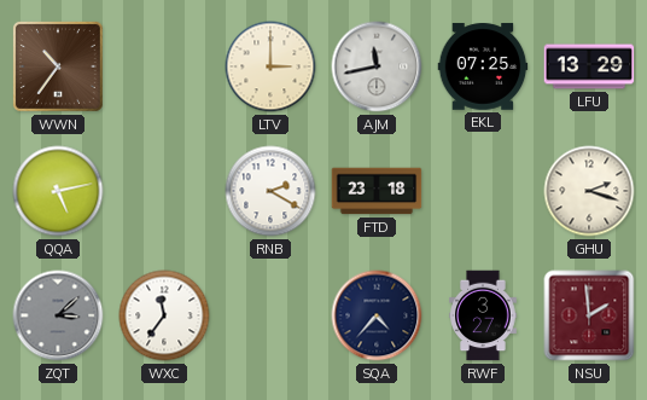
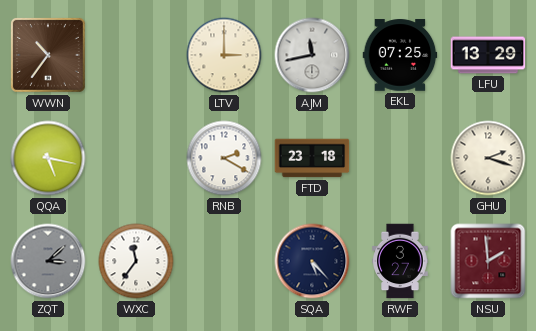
QQA: 5:13 -> 5:17
SQA: 4:37 -> 5:23
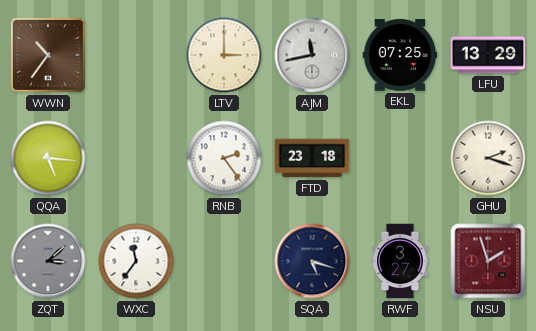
QQA: 5:17 -> 5:16
RNB: 2:20 -> 2:24
SQA: 5:23 -> 5:18
NSU: 1:59 -> 1:57
